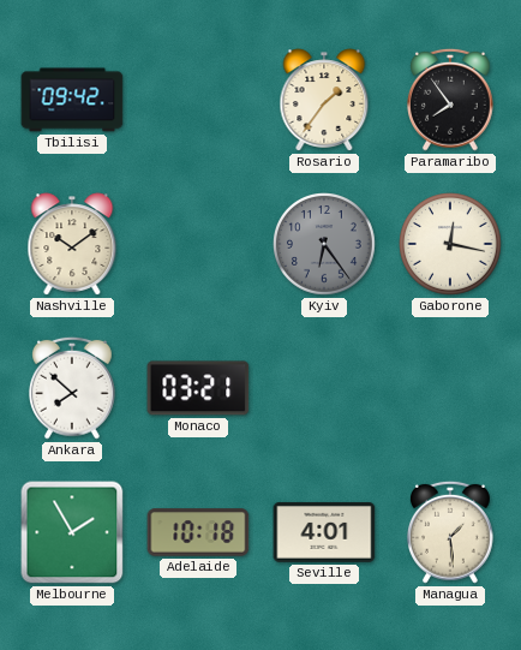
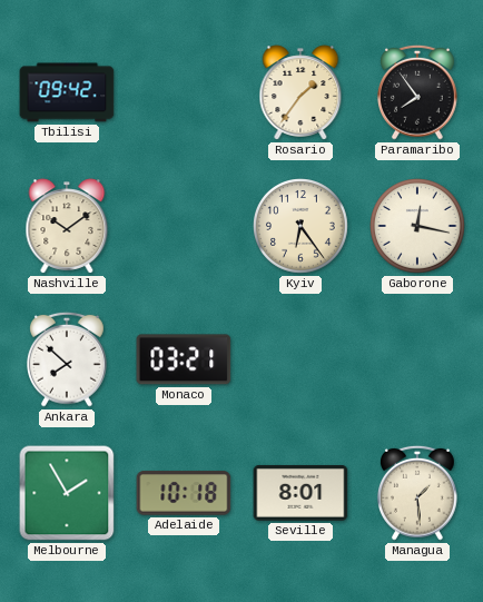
Kyiv dial: grey -> cream
Seville: 4:01 -> 8:01
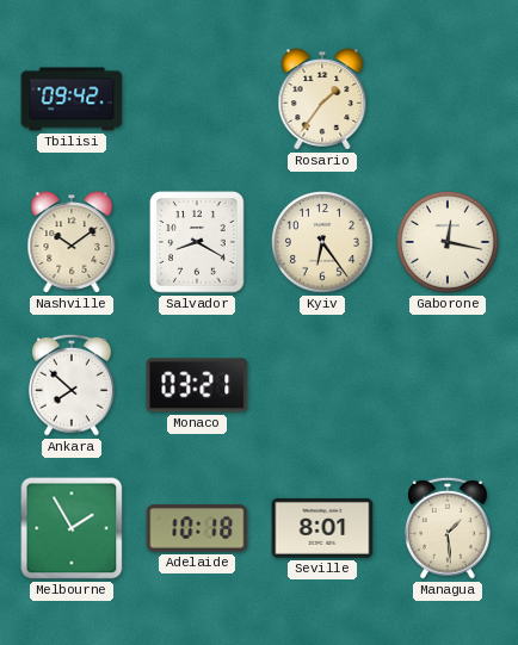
Paramaribo: 7:54 -> none
Salvador: none -> 8:20
